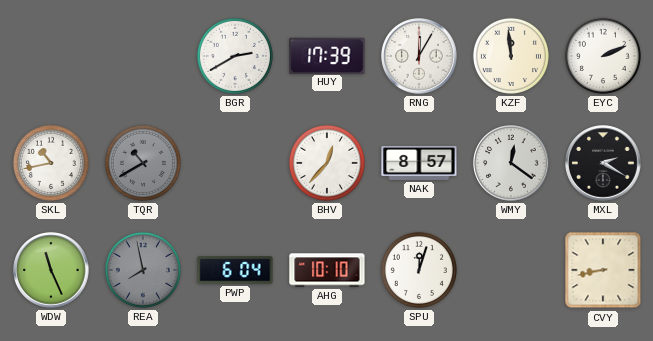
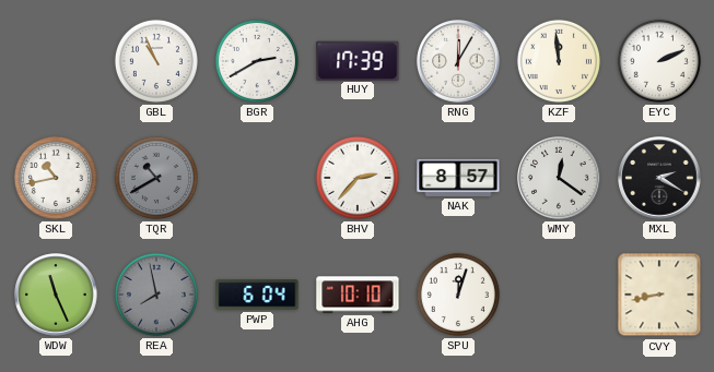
GBL: none -> 10:56
BHV: 12:37 -> 2:37
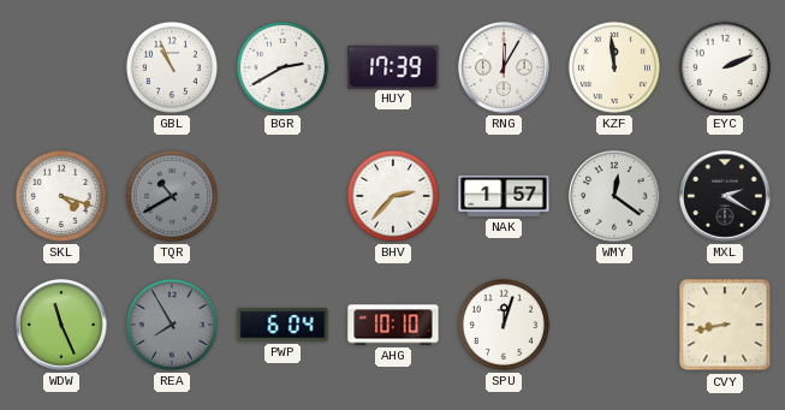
SKL: 10:43 -> 4:18
NAK: 8:57 -> 1:57
REA: 7:58 -> 7:55
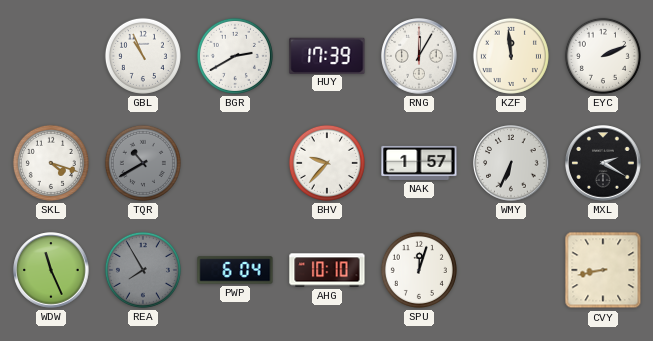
BHV: 2:37 -> 9:37
WMY: 12:21 -> 6:34
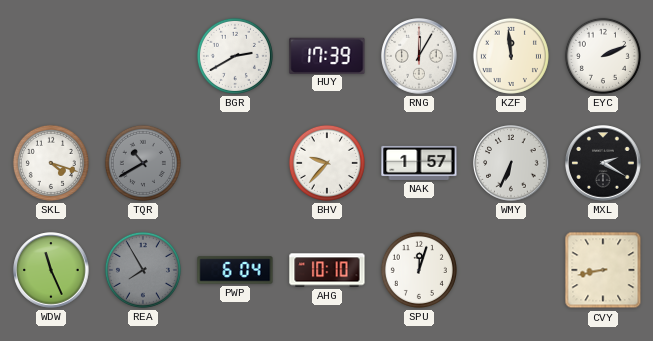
GBL: 10:56 -> none
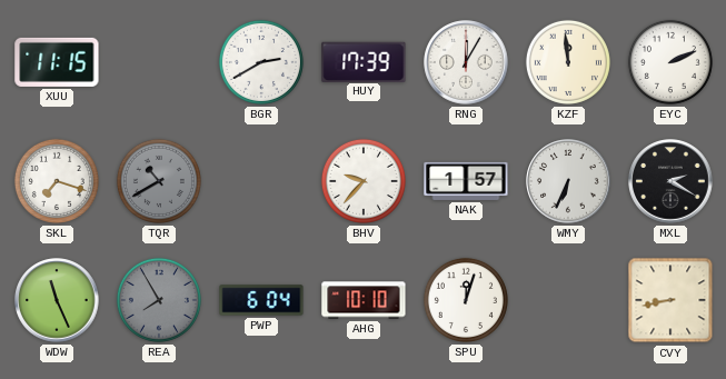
XUU: none -> 11:15
SKL: 4:18 -> 7:18
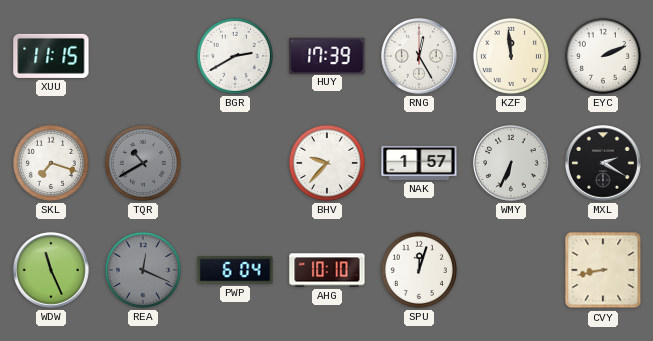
RNG: 12:05 -> 12:25
REA: 7:55 -> 12:19
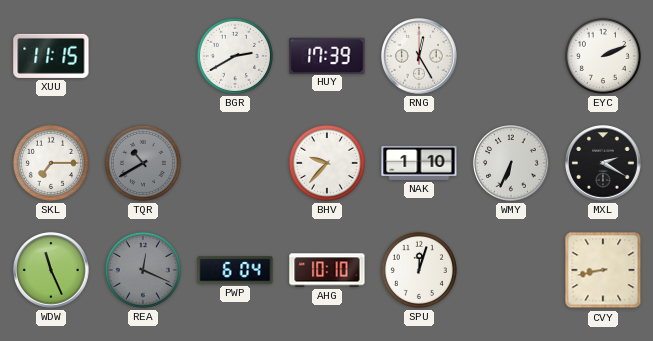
KZF: 11:59 -> none
SKL: 7:18 -> 7:15
NAK: 1:57 -> 1:10
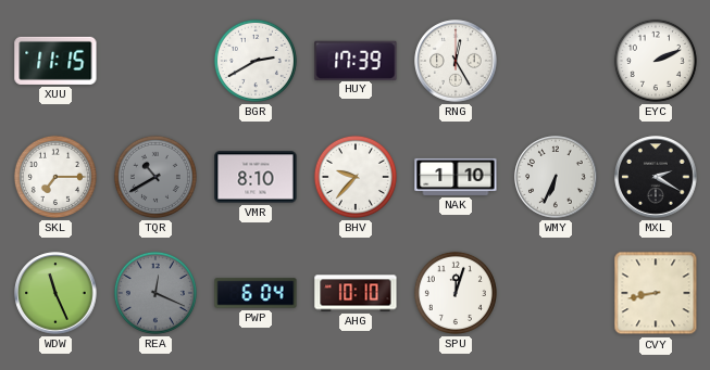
VMR: none -> 8:10
